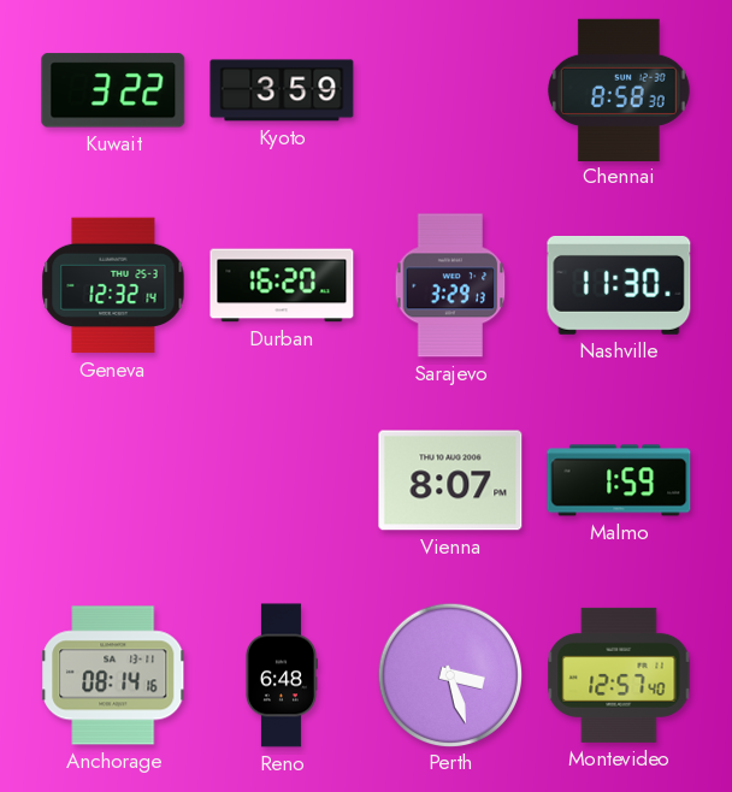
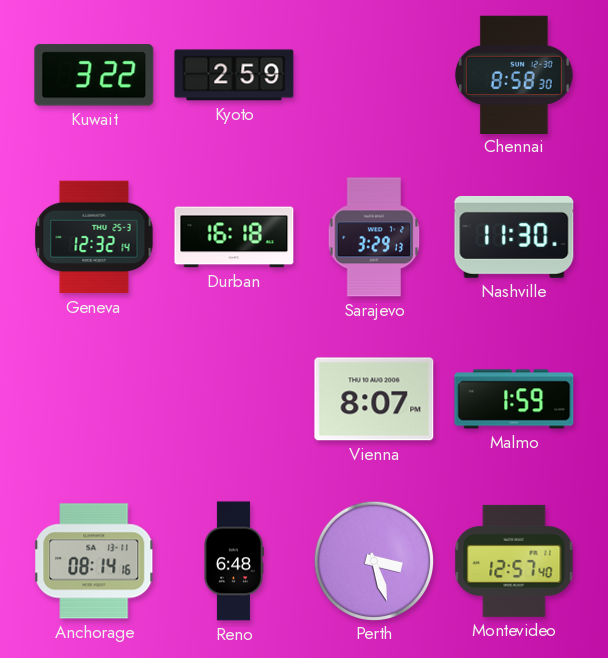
Kyoto: 3:59 -> 2:59
Durban: 16:20 -> 16:18
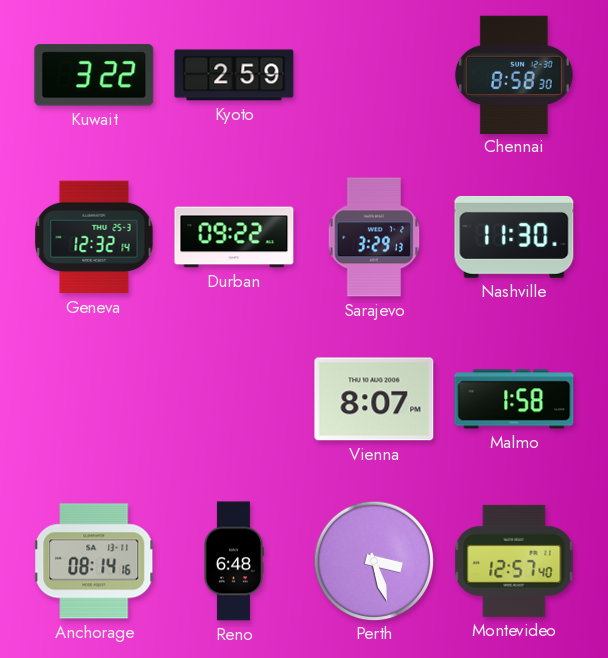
Durban: 16:18 -> 09:22
Malmo: 1:59 -> 1:58
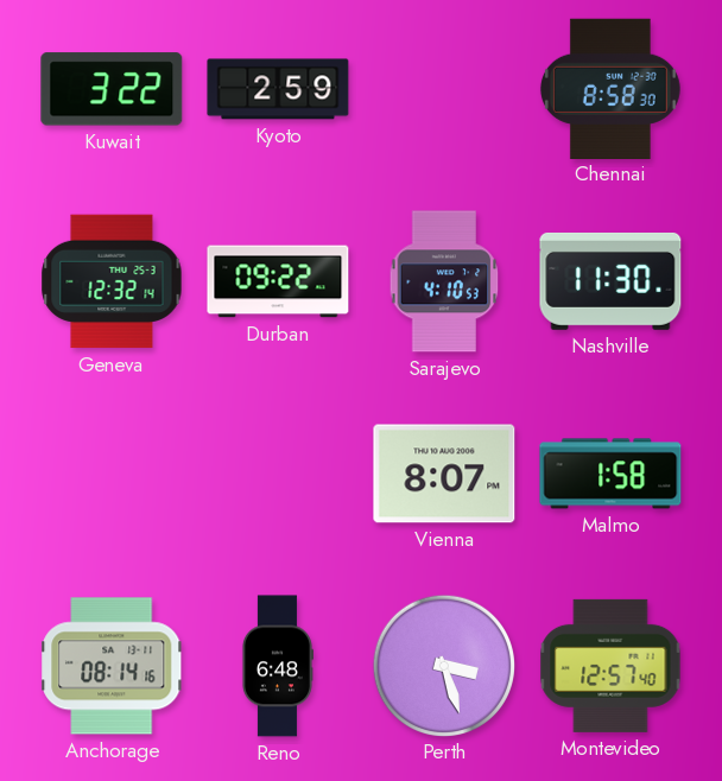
Sarajevo: 3:29 -> 4:10
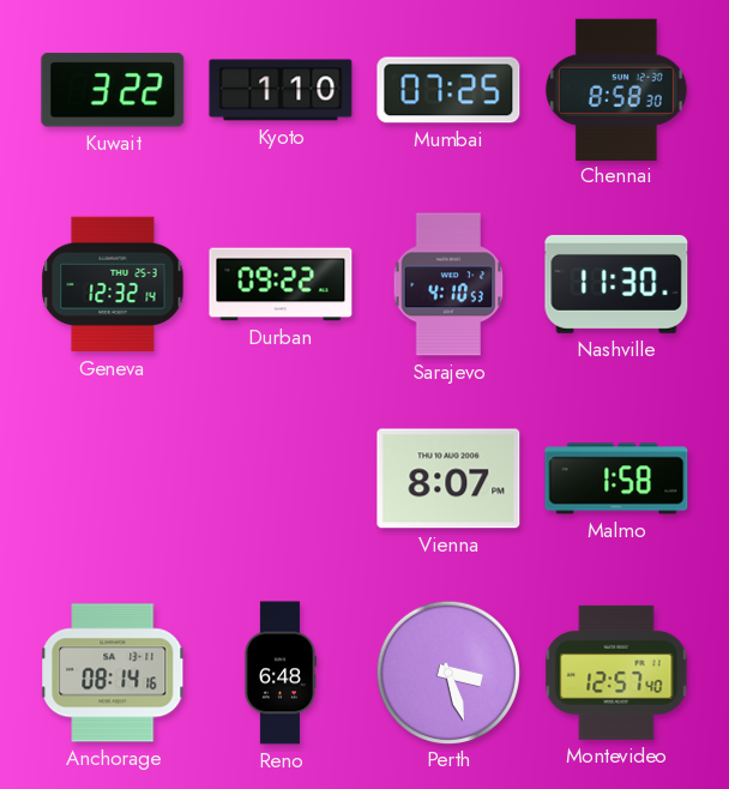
Kyoto: 2:59 -> 1:10
Mumbai: none -> 07:25
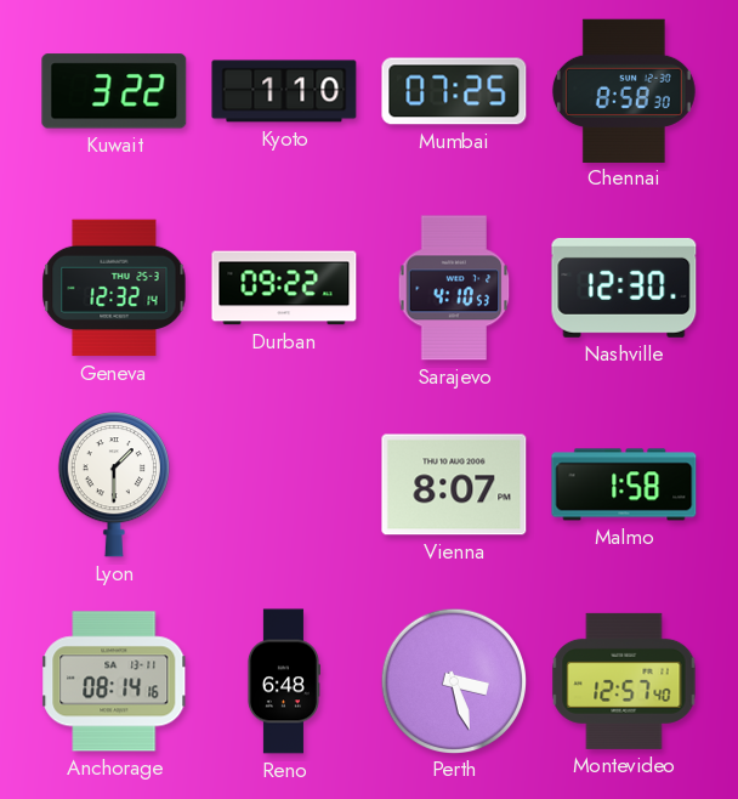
Nashville: 11:30 -> 12:30
Lyon: none -> 1:30
